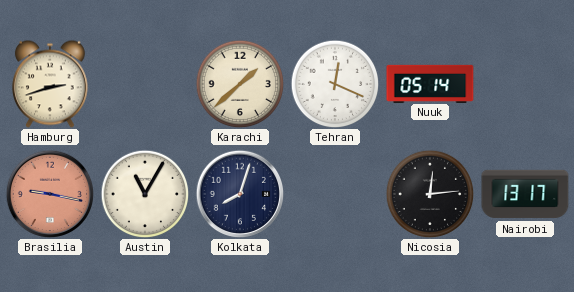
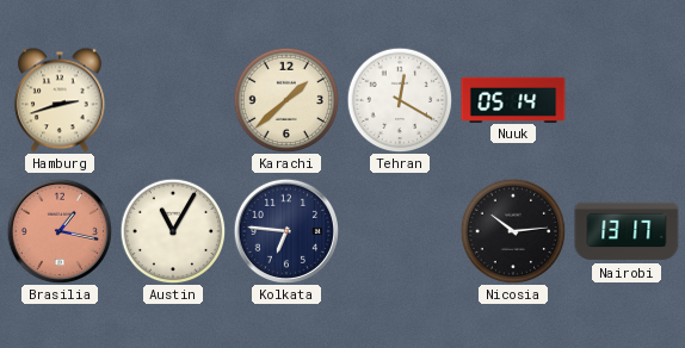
Tehran: 12:19 -> 12:20
Brasilia: 9:17 -> 1:17
Kolkata: 8:03 -> 6:46
Nicosia: 12:14 -> 10:14
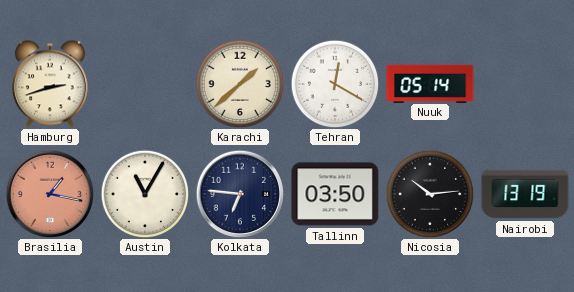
Tallinn: none -> 03:50
Nairobi: 13:17 -> 13:19
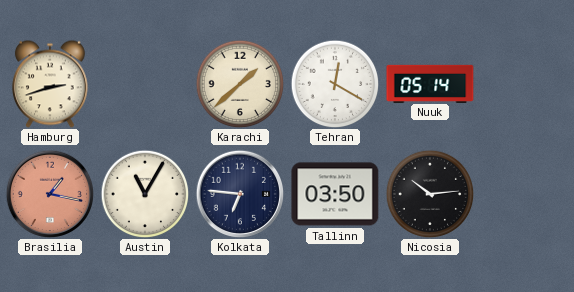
Nairobi: 13:19 -> none
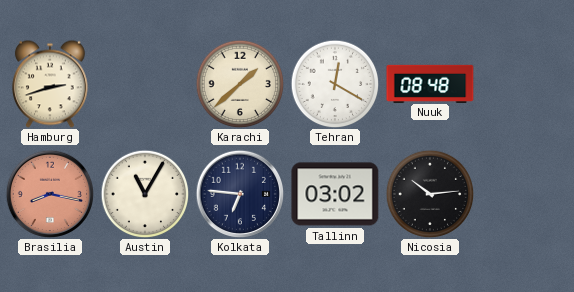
Nuuk: 05:14 -> 08:48
Brasilia: 1:17 -> 8:17
Tallinn: 03:50 -> 03:02
